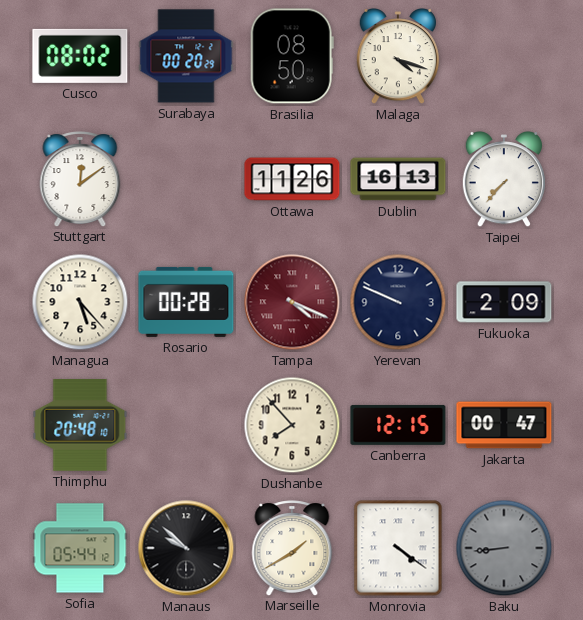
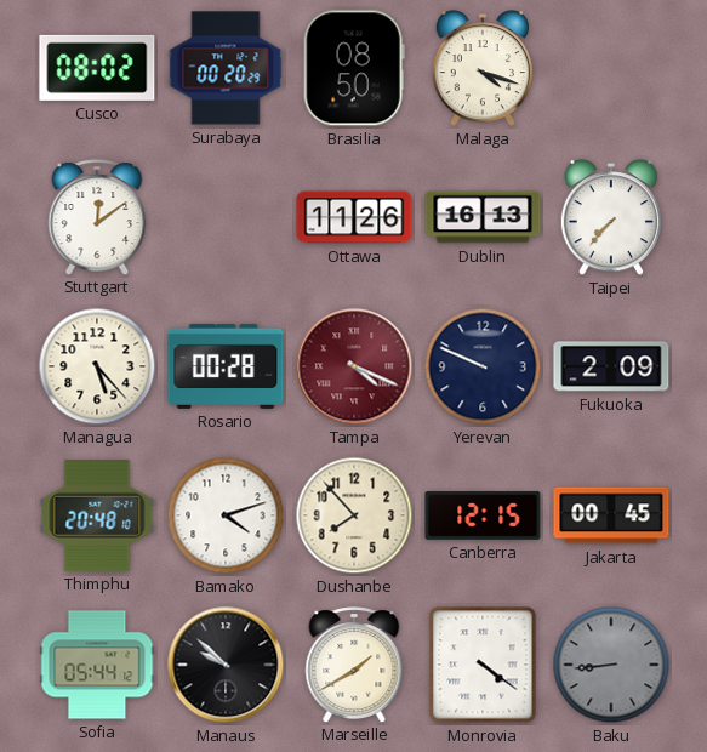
Bamako: none -> 4:12
Jakarta: 00:47 -> 00:45
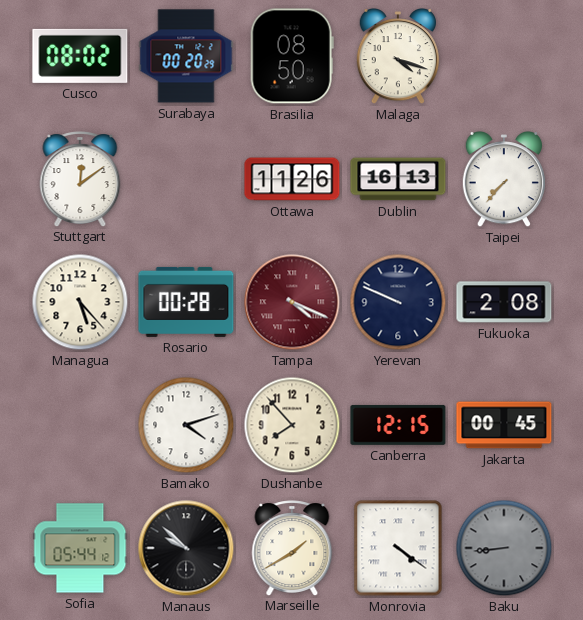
Fukuoka: 2:09 -> 2:08
Thimphu: 20:48 -> none
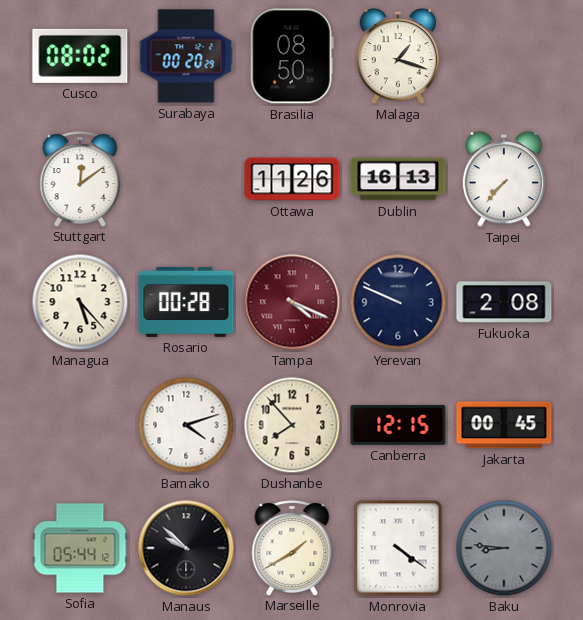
Malaga: 4:18 -> 1:18
Baku: 8:44 -> 8:46
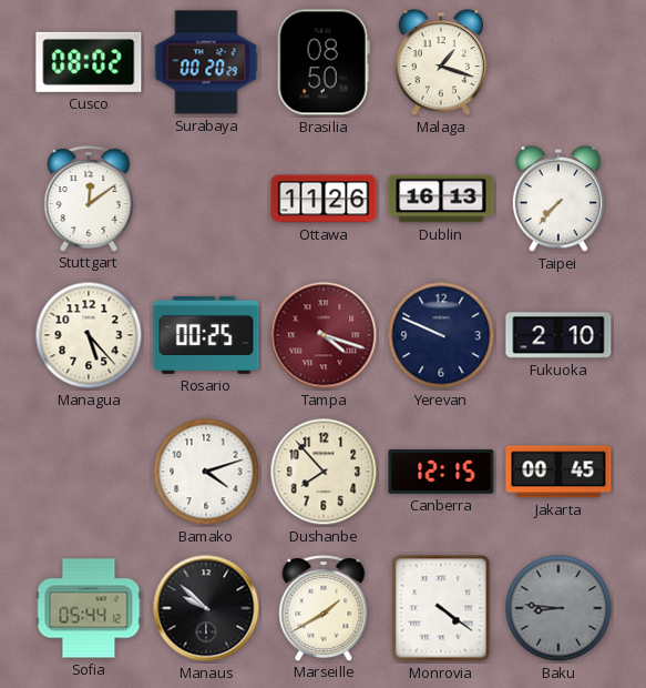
Rosario: 00:28 -> 00:25
Tampa: 4:19 -> 4:18
Fukuoka: 2:08 -> 2:10
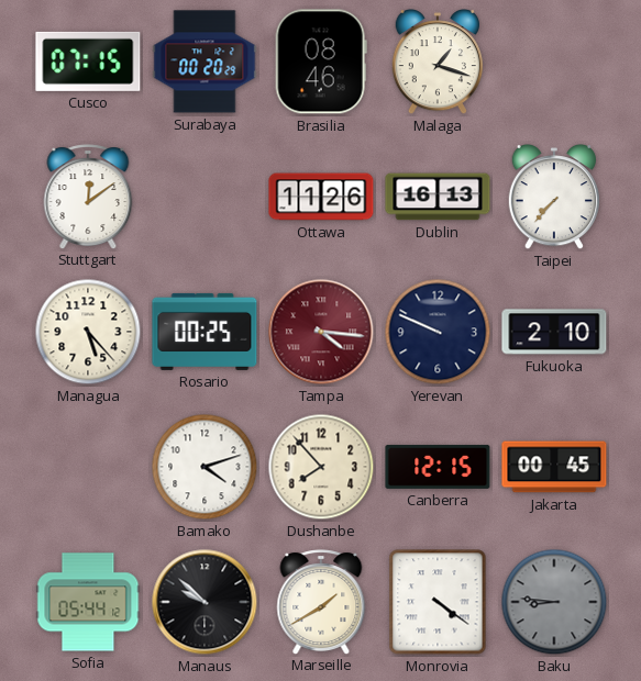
Cusco: 08:02 -> 07:15
Brasilia: 08:50 -> 08:46
Tampa: 4:18 -> 4:16
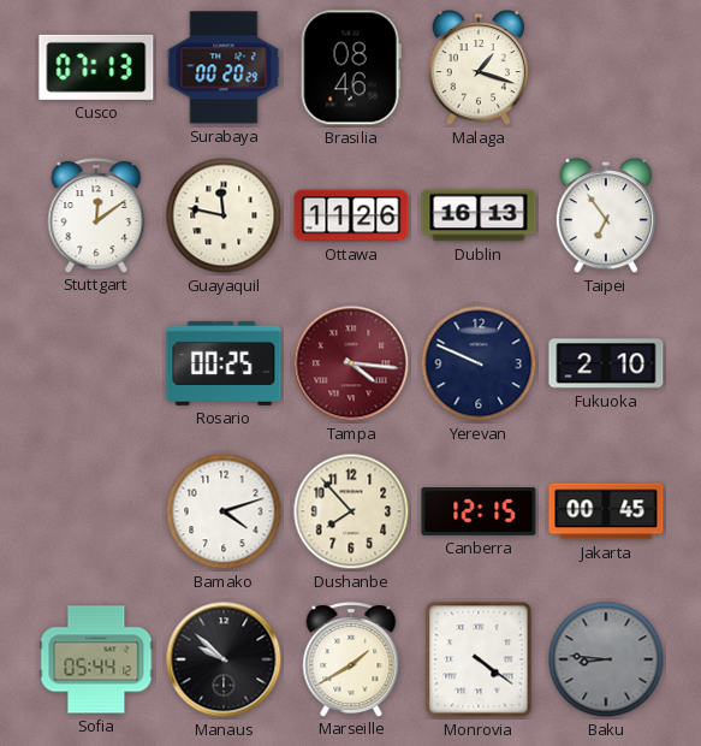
Cusco: 07:15 -> 07:13
Guayaquil: none -> 11:47
Taipei: 7:37 -> 6:54
Managua: 5:23 -> none
